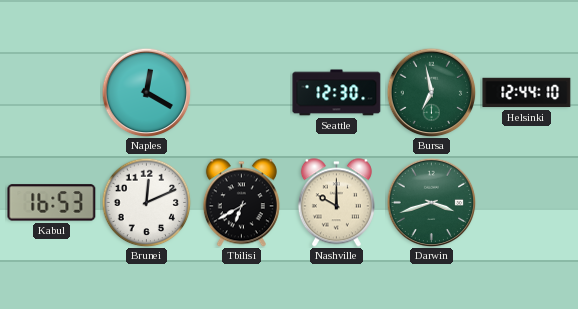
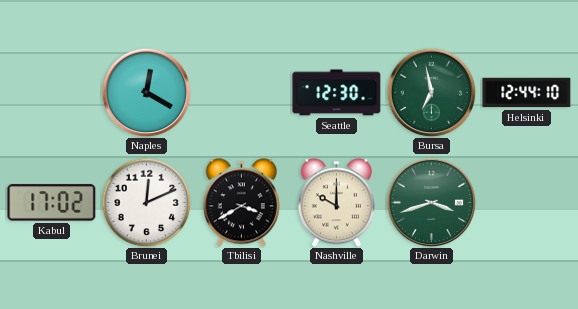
Kabul: 16:53 -> 17:02
Tbilisi: 6:40 -> 3:40
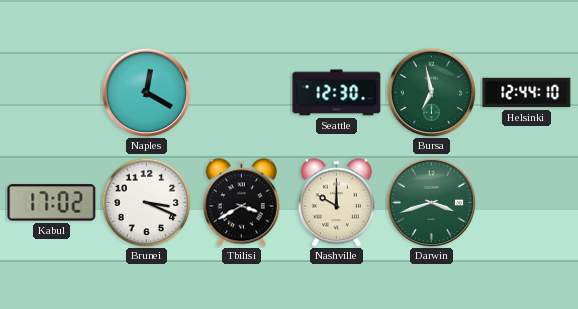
Brunei: 12:11 -> 3:19
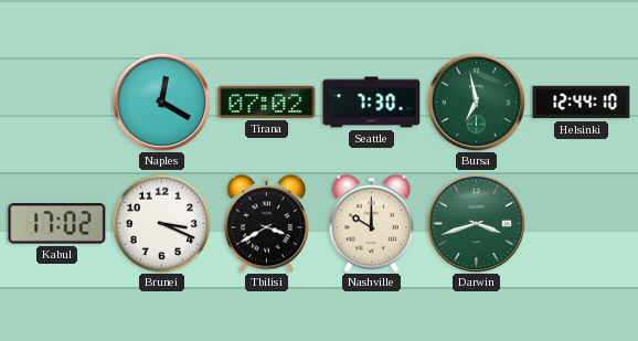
Tirana: none -> 07:02
Seattle: 12:30 -> 7:30
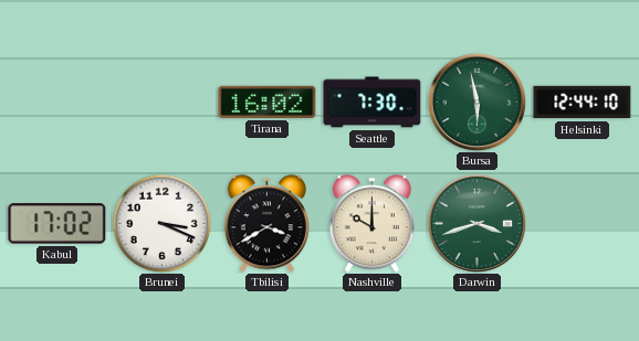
Naples: 12:20 -> none
Tirana: 07:02 -> 16:02
Bursa: 6:58 -> 5:58
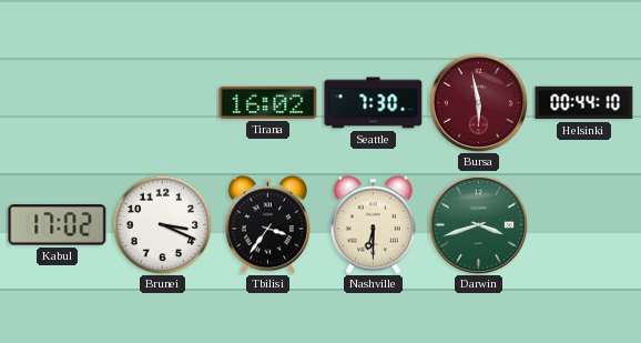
Bursa dial: green -> burgundy
Helsinki: 12:44 -> 00:44
Tbilisi: 3:40 -> 3:36
Nashville: 10:00 -> 6:30
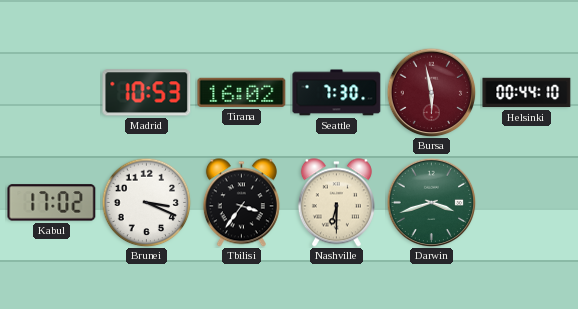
Madrid: none -> 10:53
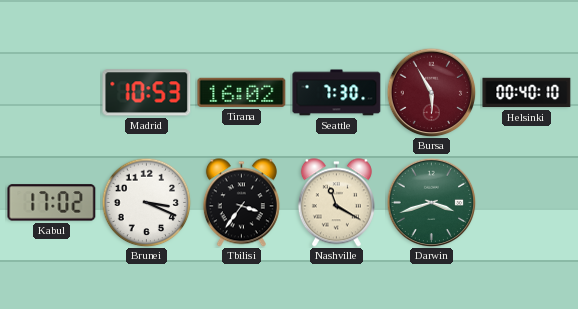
Bursa: 5:58 -> 5:55
Helsinki: 00:44 -> 00:40
Nashville: 6:30 -> 11:20
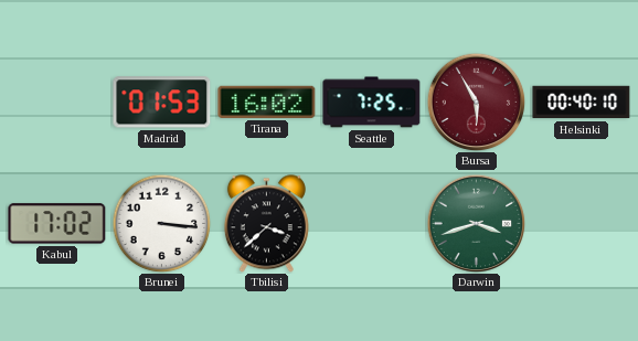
Madrid: 10:53 -> 01:53
Seattle: 7:30 -> 7:25
Brunei: 3:19 -> 3:16
Tbilisi: 3:36 -> 3:38
Nashville: 11:20 -> none
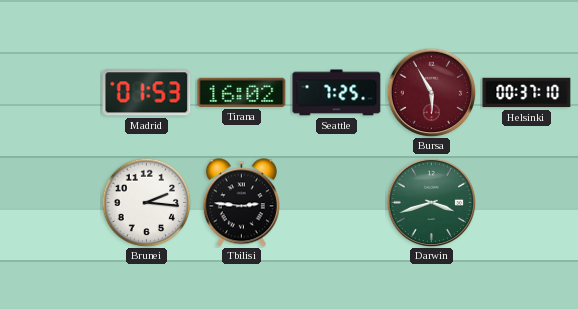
Helsinki: 00:40 -> 00:37
Kabul: 17:02 -> none
Brunei: 3:16 -> 2:16
Tbilisi: 3:38 -> 2:46
